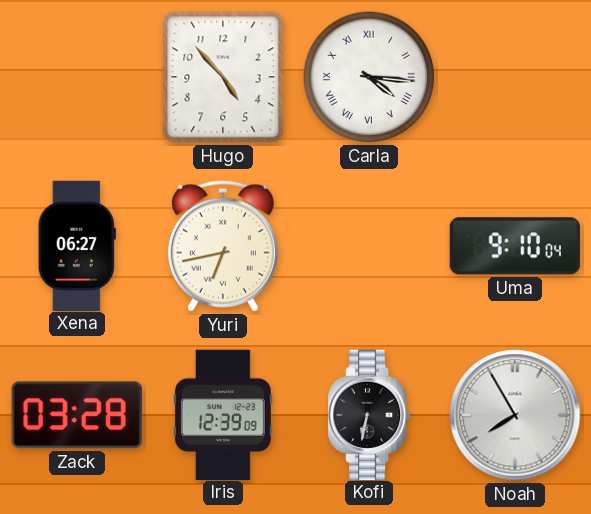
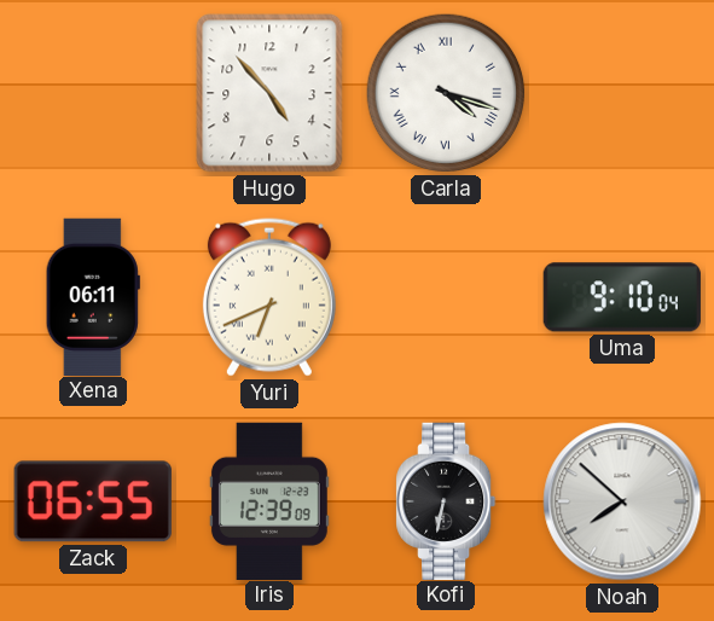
Carla: 4:16 -> 4:18
Xena: 06:27 -> 06:11
Yuri: 6:43 -> 6:41
Zack: 03:28 -> 06:55
Noah: 7:55 -> 7:52
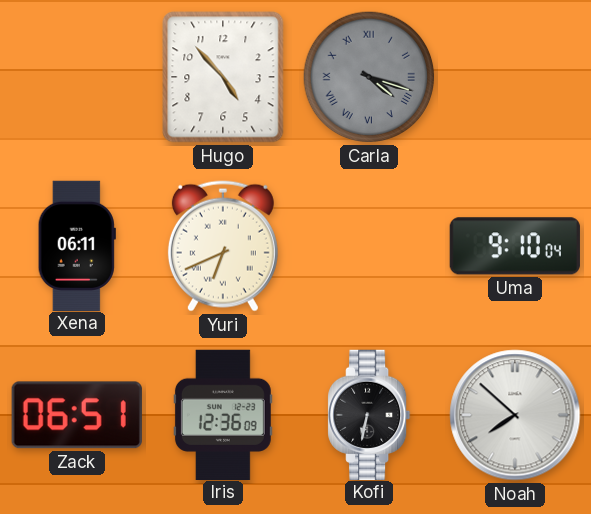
Carla dial: white -> grey
Zack: 06:55 -> 06:51
Iris: 12:39 -> 12:36
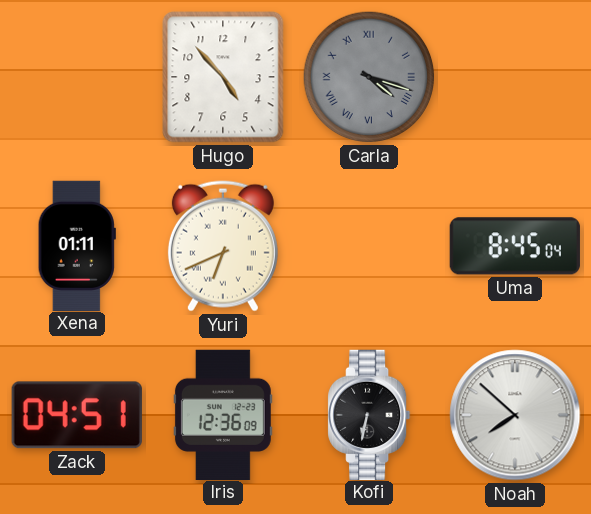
Xena: 06:11 -> 01:11
Uma: 9:10 -> 8:45
Zack: 06:51 -> 04:51
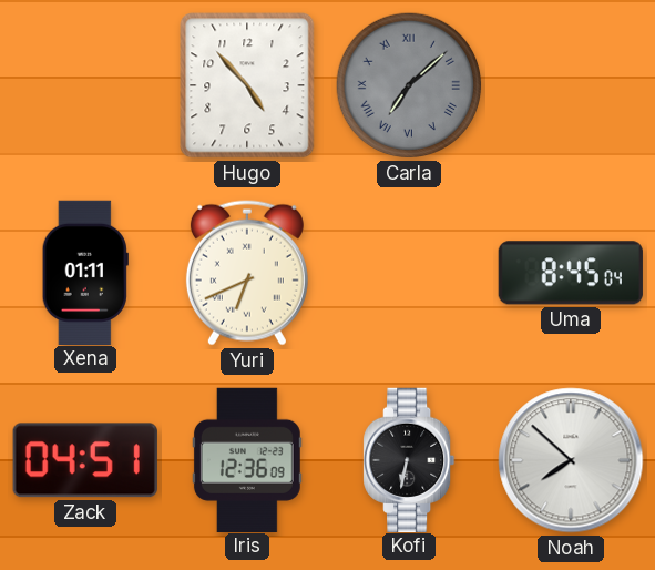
Carla: 4:18 -> 7:08
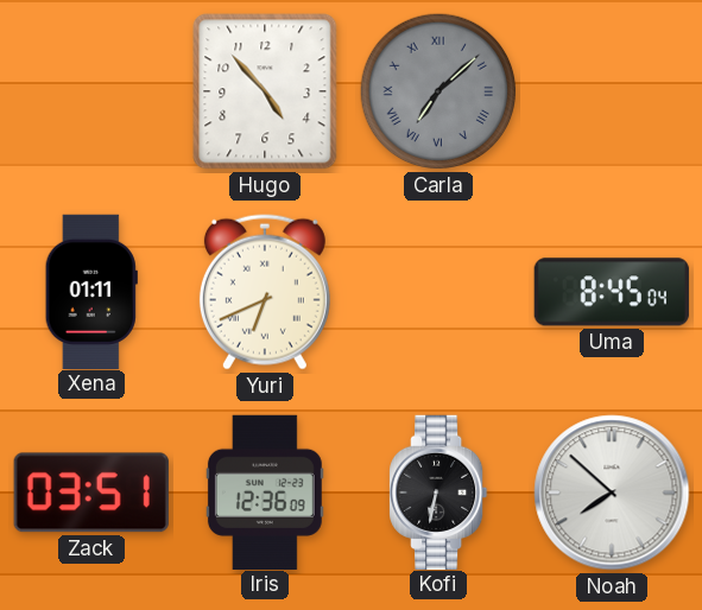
Zack: 04:51 -> 03:51
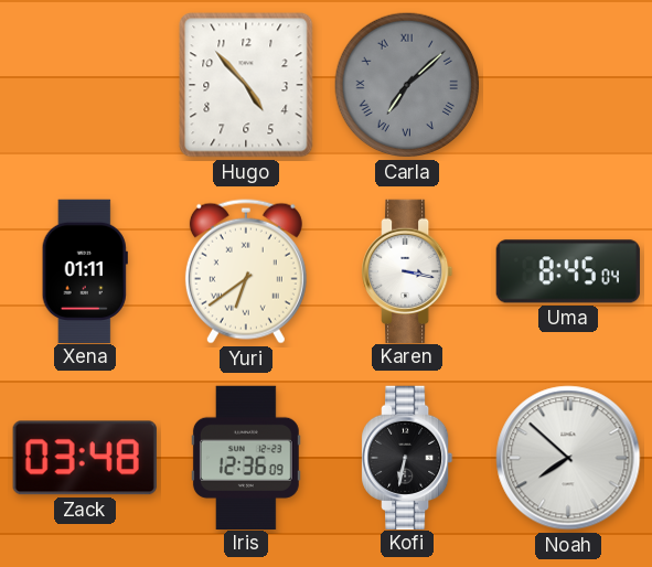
Yuri: 6:41 -> 6:39
Karen: none -> 3:17
Zack: 03:51 -> 03:48
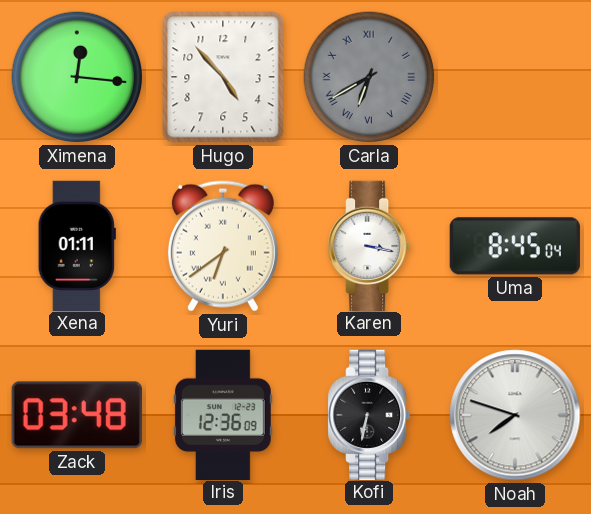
Ximena: none -> 12:16
Carla: 7:08 -> 6:40
Noah: 7:52 -> 7:48
